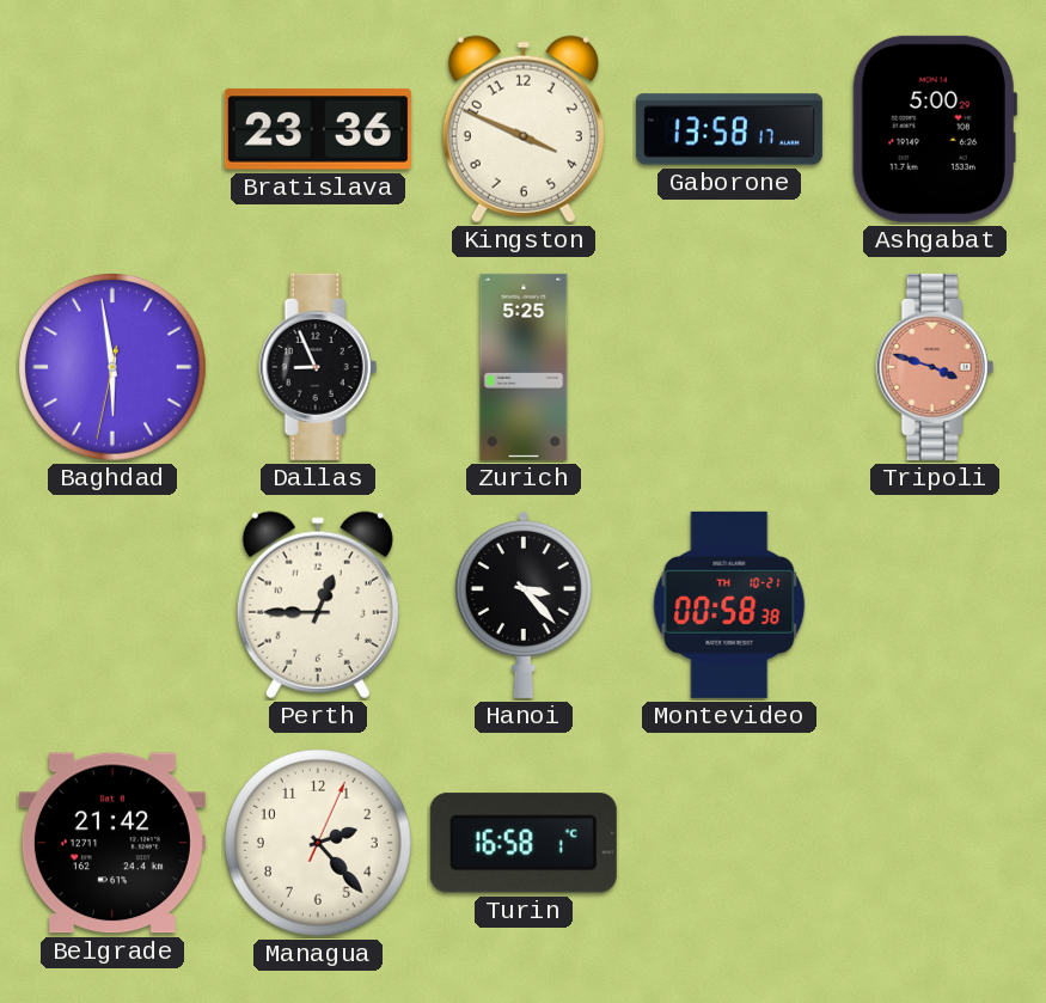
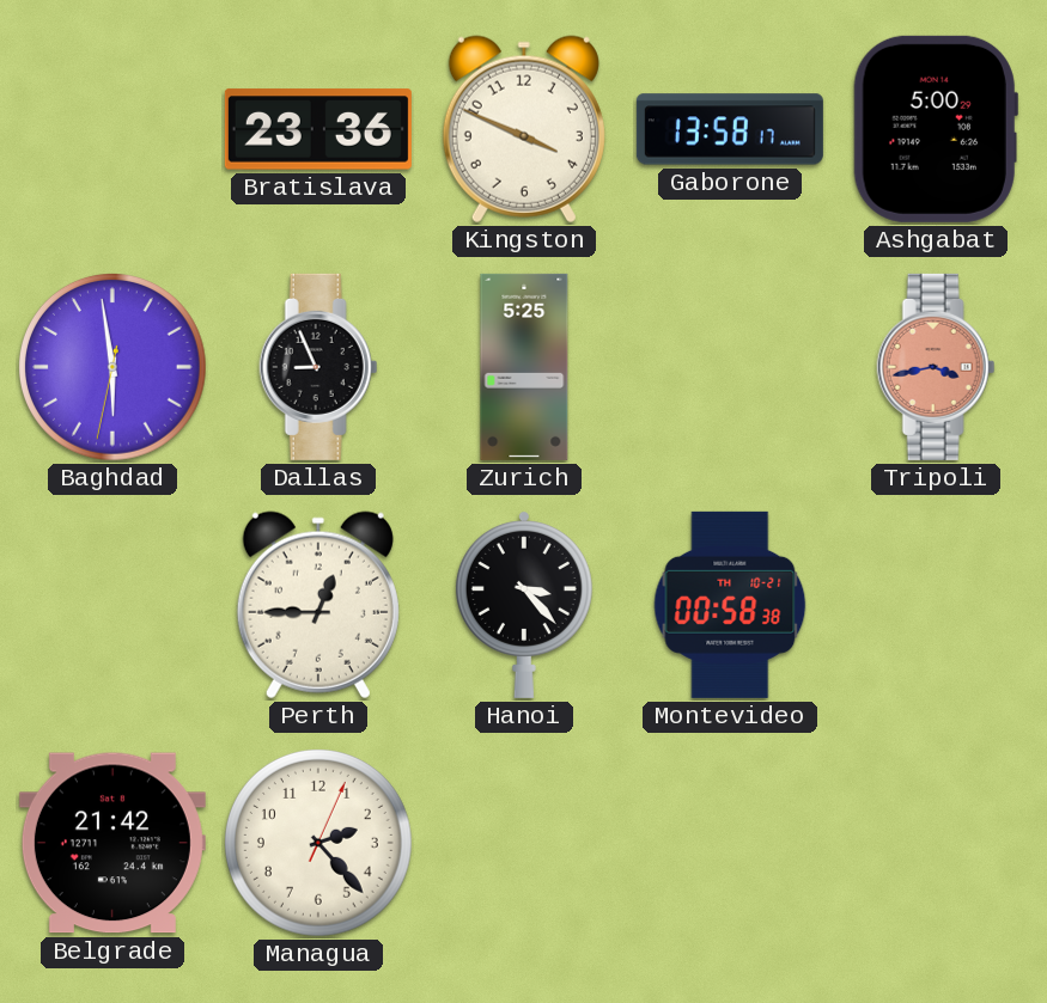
Tripoli: 3:48 -> 3:43
Turin: 16:58 -> none
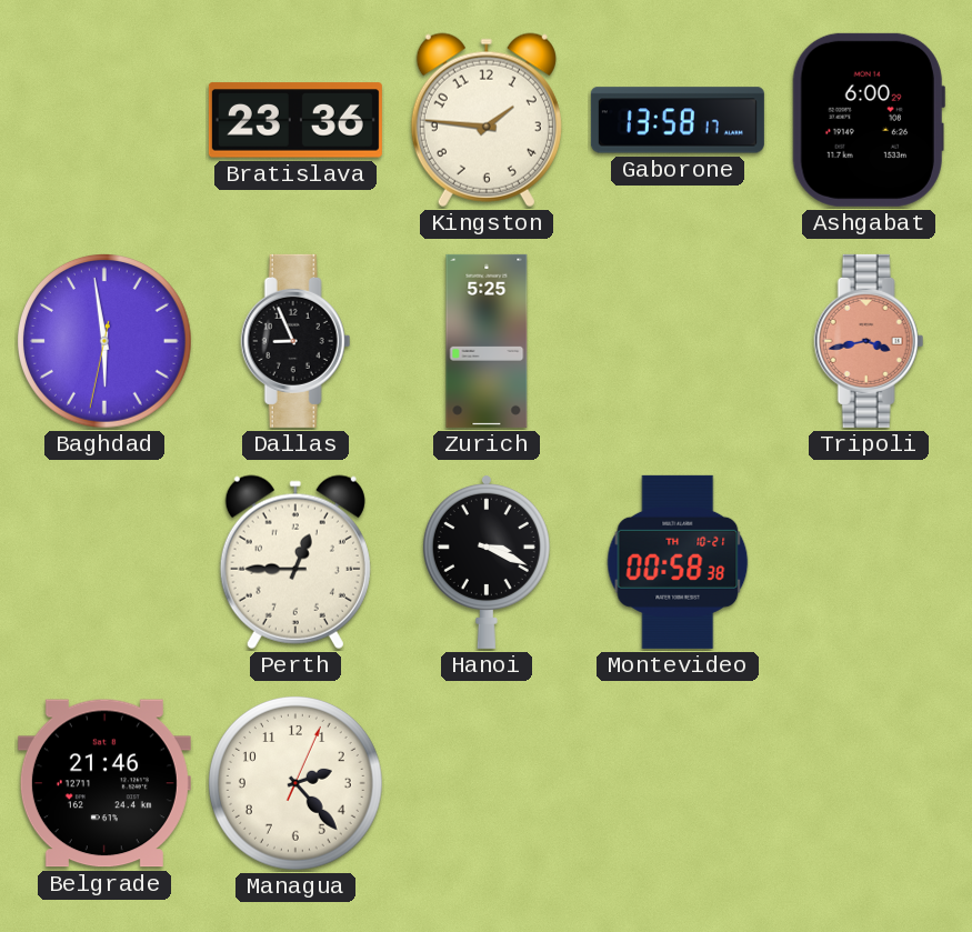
Kingston: 3:49 -> 1:46
Ashgabat: 5:00 -> 6:00
Hanoi: 3:23 -> 3:19
Belgrade: 21:42 -> 21:46
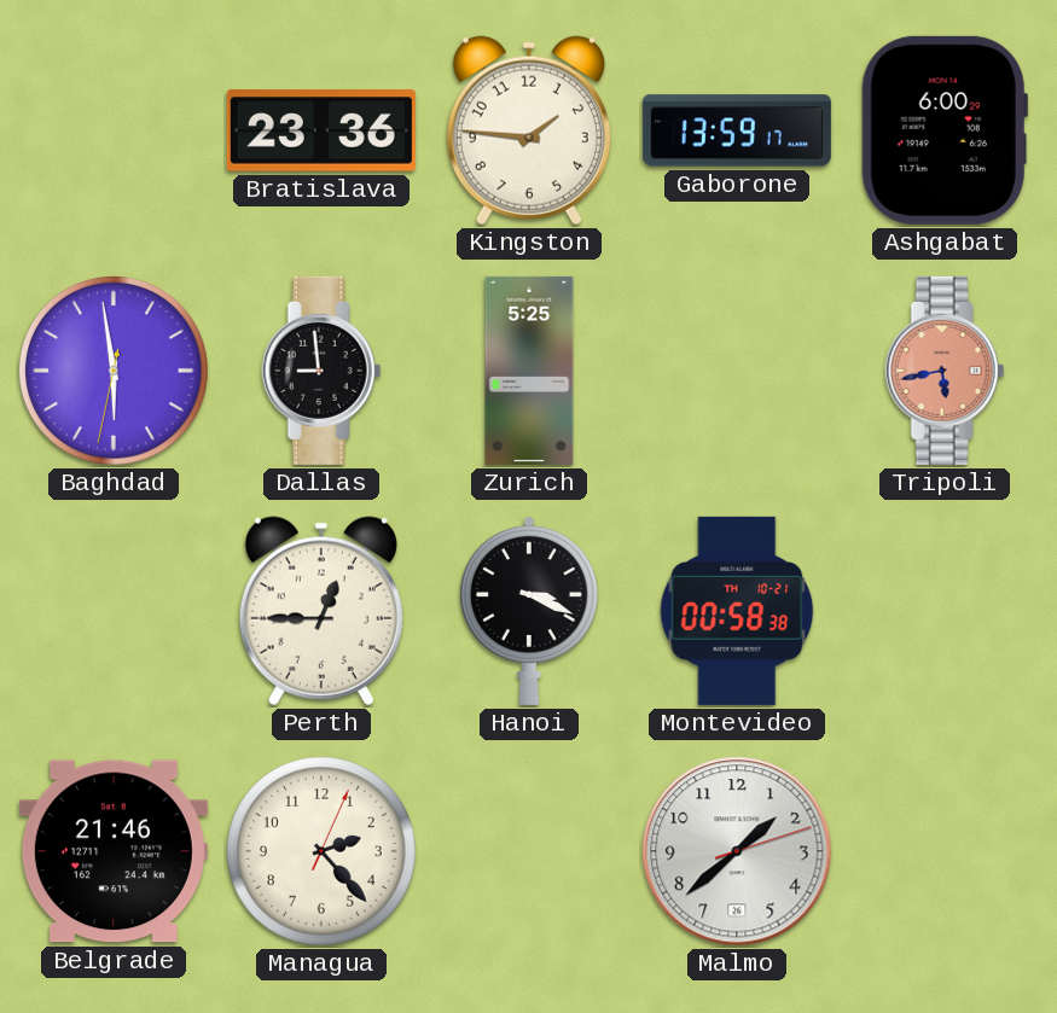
Gaborone: 13:58 -> 13:59
Dallas: 8:56 -> 8:59
Tripoli: 3:43 -> 5:43
Malmo: none -> 1:38
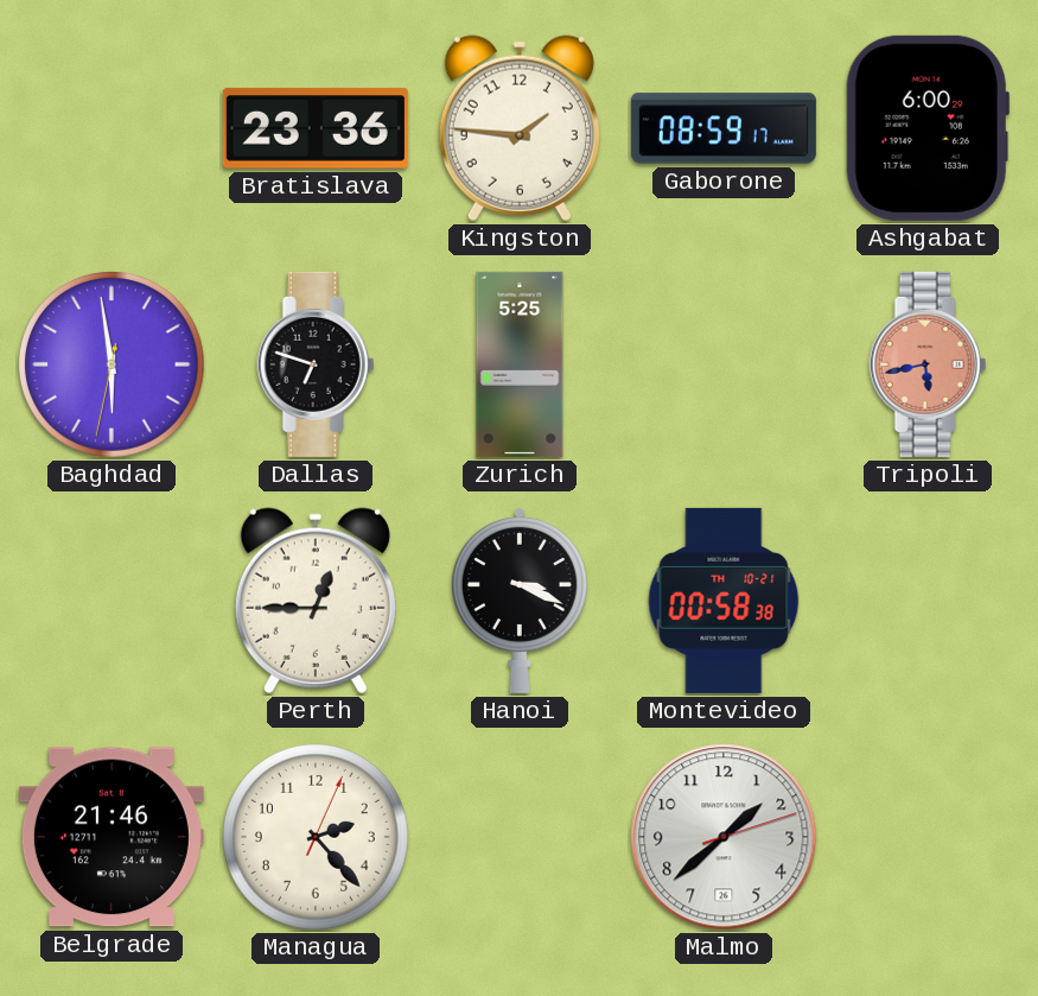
Gaborone: 13:59 -> 08:59
Dallas: 8:59 -> 6:48
